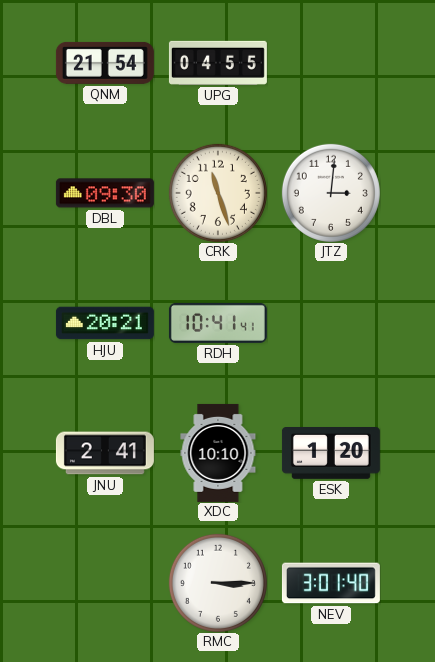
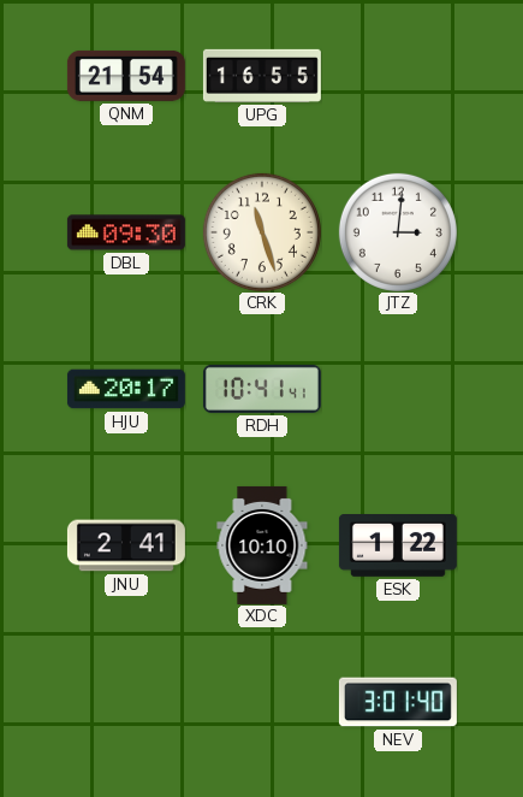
UPG: 04:55 -> 16:55
HJU: 20:21 -> 20:17
ESK: 1:20 -> 1:22
RMC: 3:15 -> none
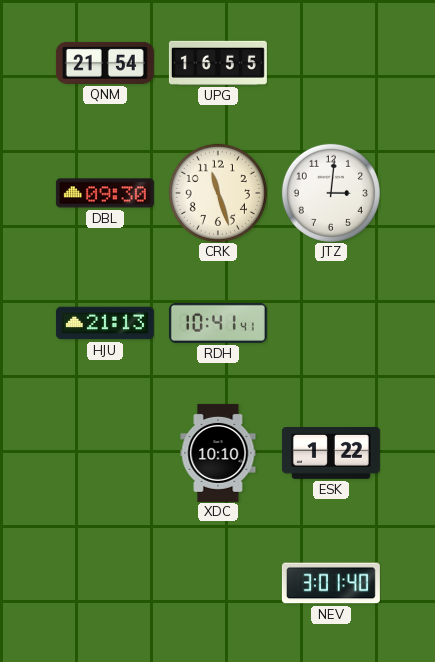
HJU: 20:17 -> 21:13
JNU: 2:41 -> none
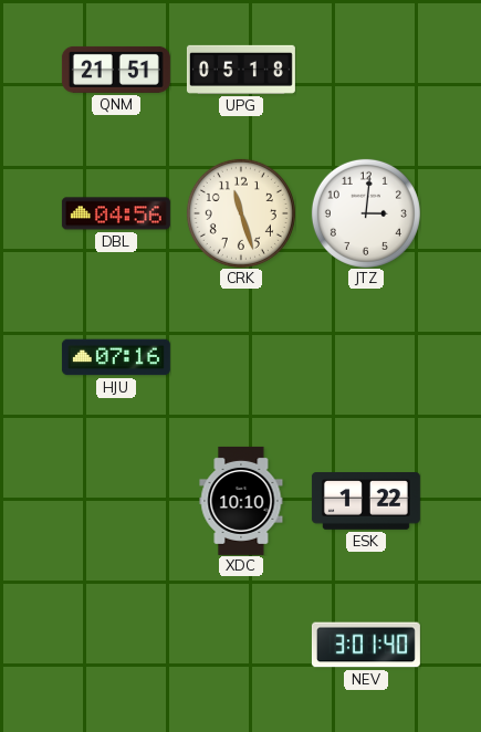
QNM: 21:54 -> 21:51
UPG: 16:55 -> 05:18
DBL: 09:30 -> 04:56
HJU: 21:13 -> 07:16
RDH: 10:41 -> none
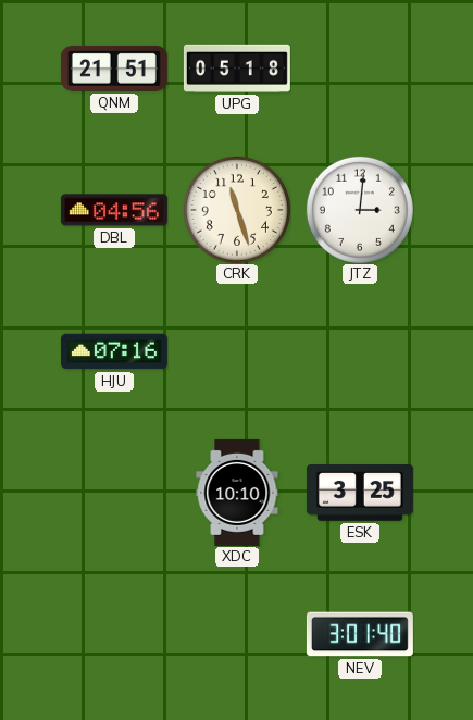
ESK: 1:22 -> 3:25
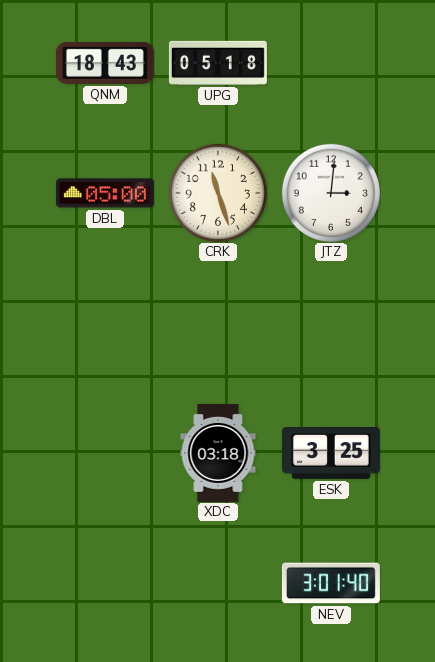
QNM: 21:51 -> 18:43
DBL: 04:56 -> 05:00
HJU: 07:16 -> none
XDC: 10:10 -> 03:18
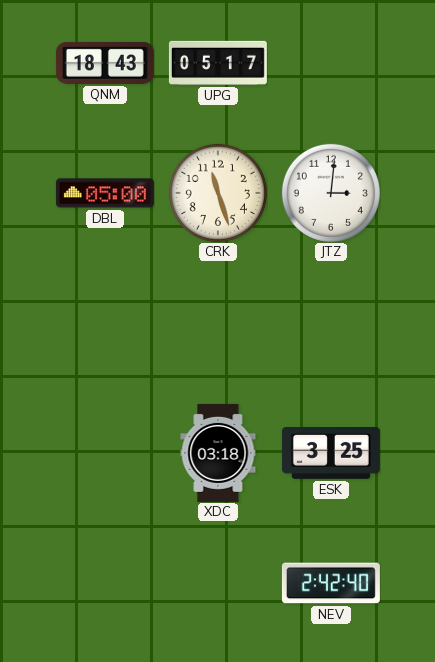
UPG: 05:18 -> 05:17
NEV: 3:01 -> 2:42
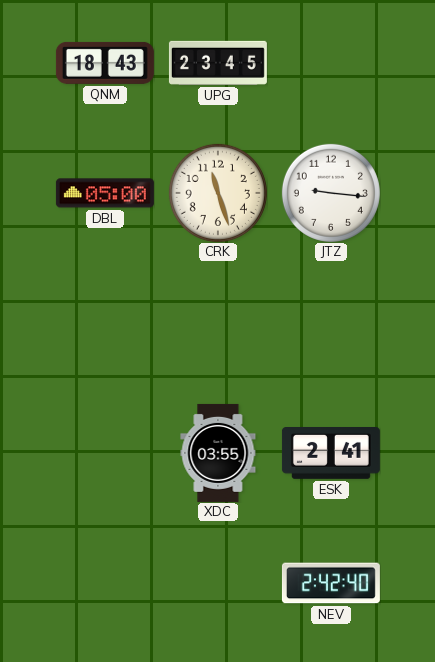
UPG: 05:17 -> 23:45
JTZ: 3:01 -> 9:16
XDC: 03:18 -> 03:55
ESK: 3:25 -> 2:41
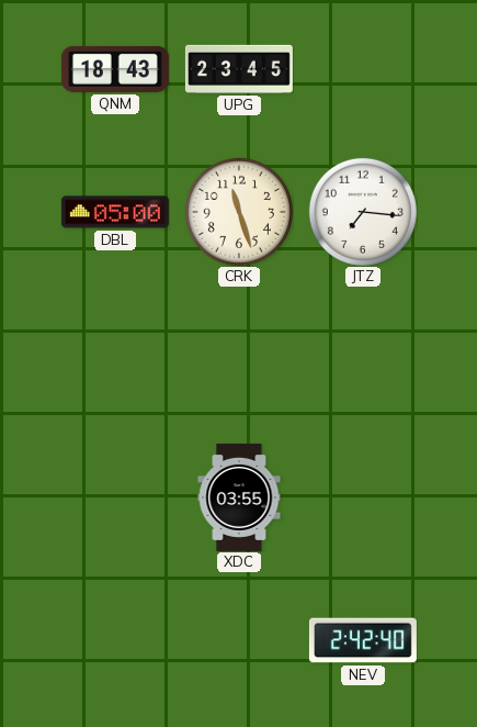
JTZ: 9:16 -> 7:16
ESK: 2:41 -> none
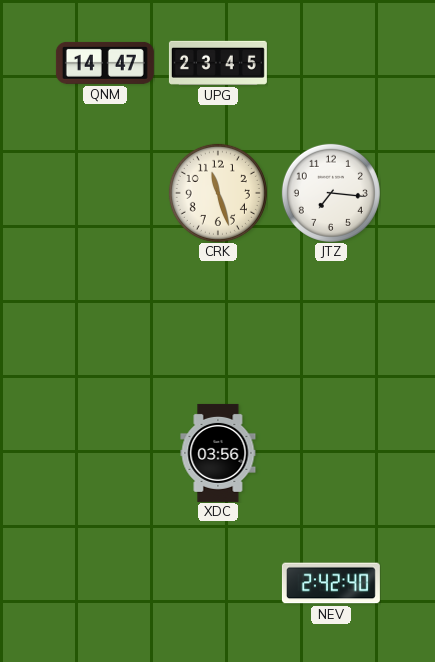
QNM: 18:43 -> 14:47
DBL: 05:00 -> none
XDC: 03:55 -> 03:56
